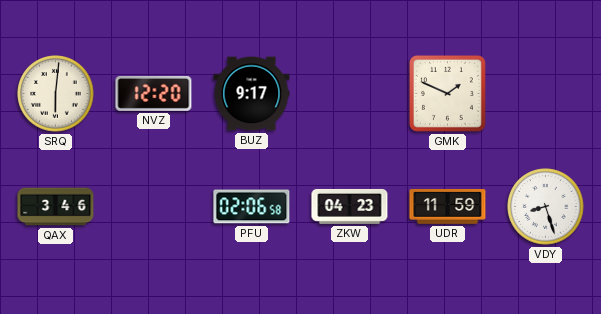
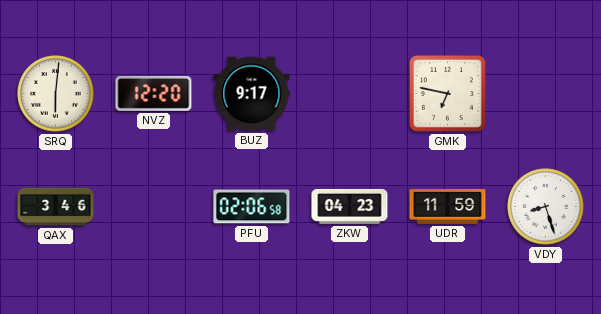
GMK: 1:49 -> 6:47
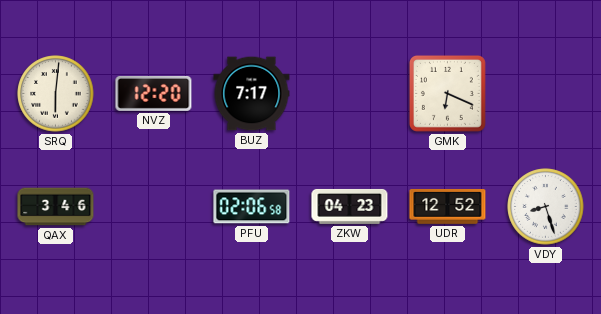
BUZ: 9:17 -> 7:17
GMK: 6:47 -> 6:19
UDR: 11:59 -> 12:52
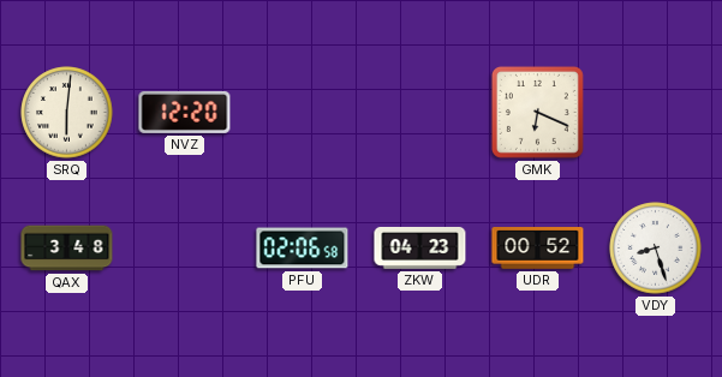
BUZ: 7:17 -> none
QAX: 3:46 -> 3:48
UDR: 12:52 -> 00:52
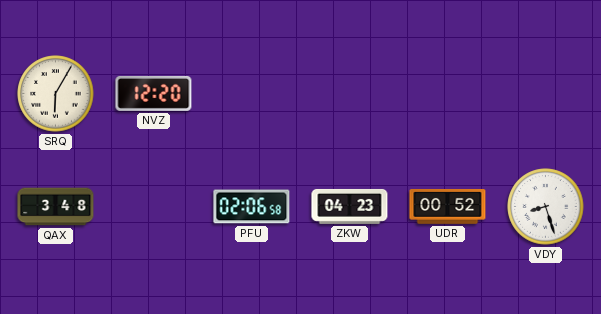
SRQ: 6:01 -> 6:05
GMK: 6:19 -> none
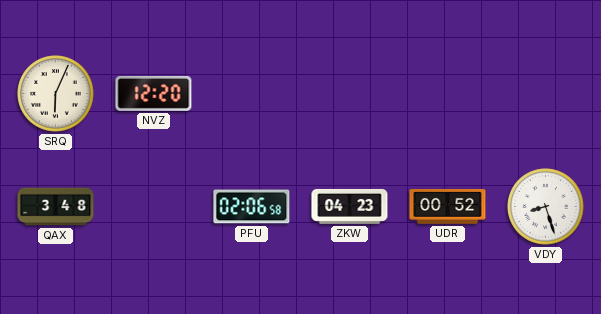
SRQ: 6:05 -> 6:04
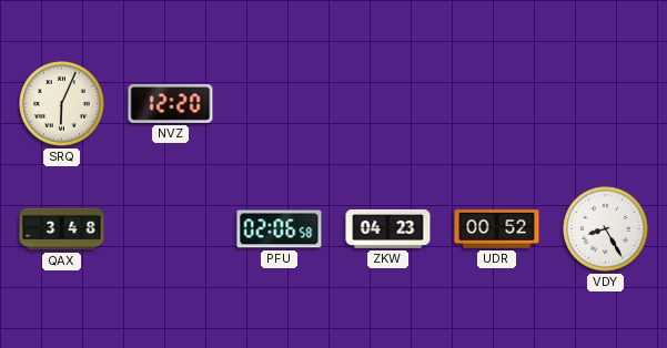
VDY: 8:27 -> 8:25
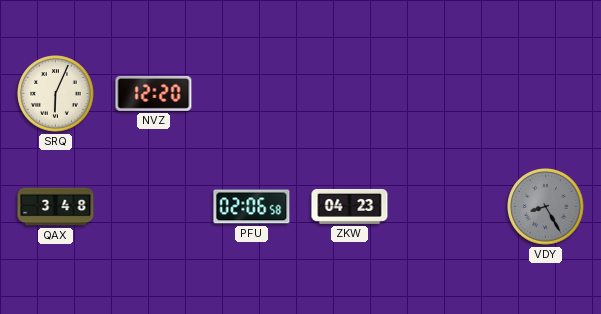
UDR: 00:52 -> none
VDY dial: white -> grey
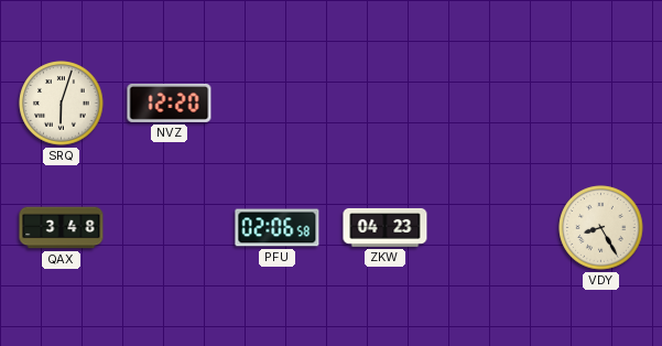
SRQ: 6:04 -> 6:03
VDY dial: grey -> cream
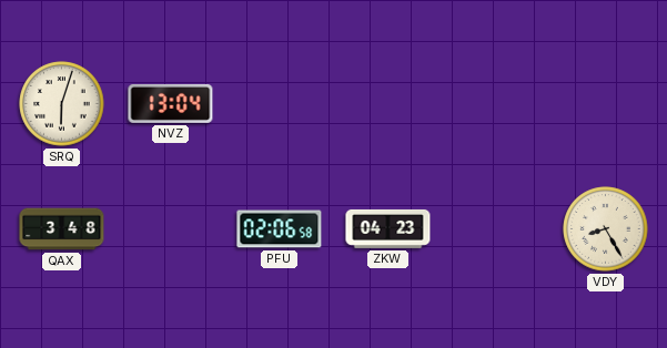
NVZ: 12:20 -> 13:04
